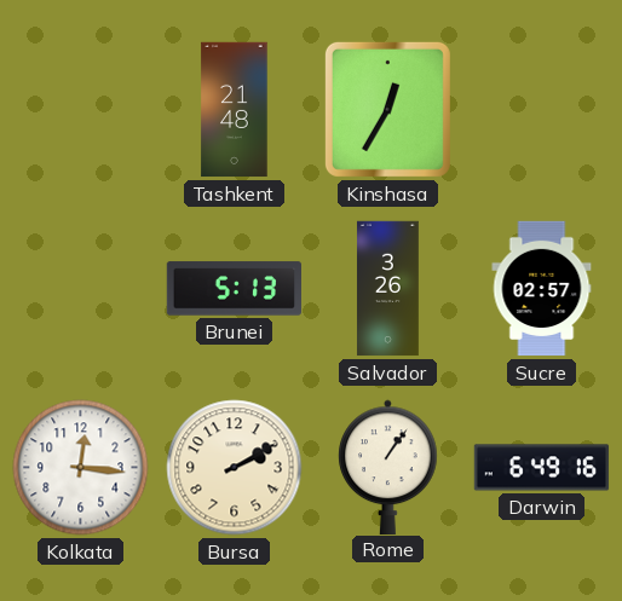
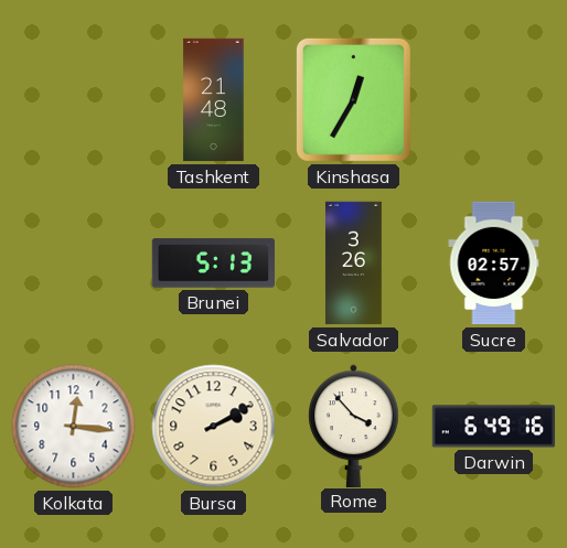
Rome: 1:06 -> 3:53
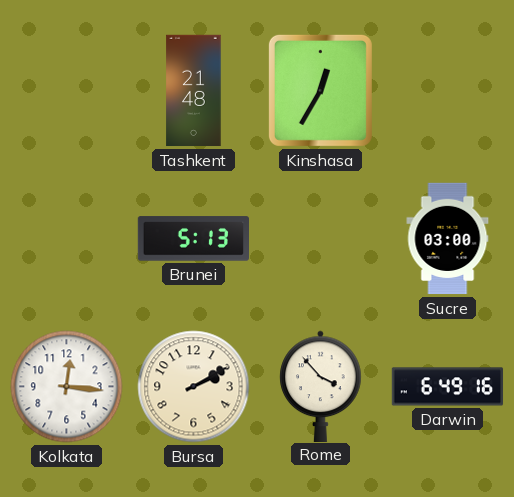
Salvador: 3:26 -> none
Sucre: 02:57 -> 03:00
